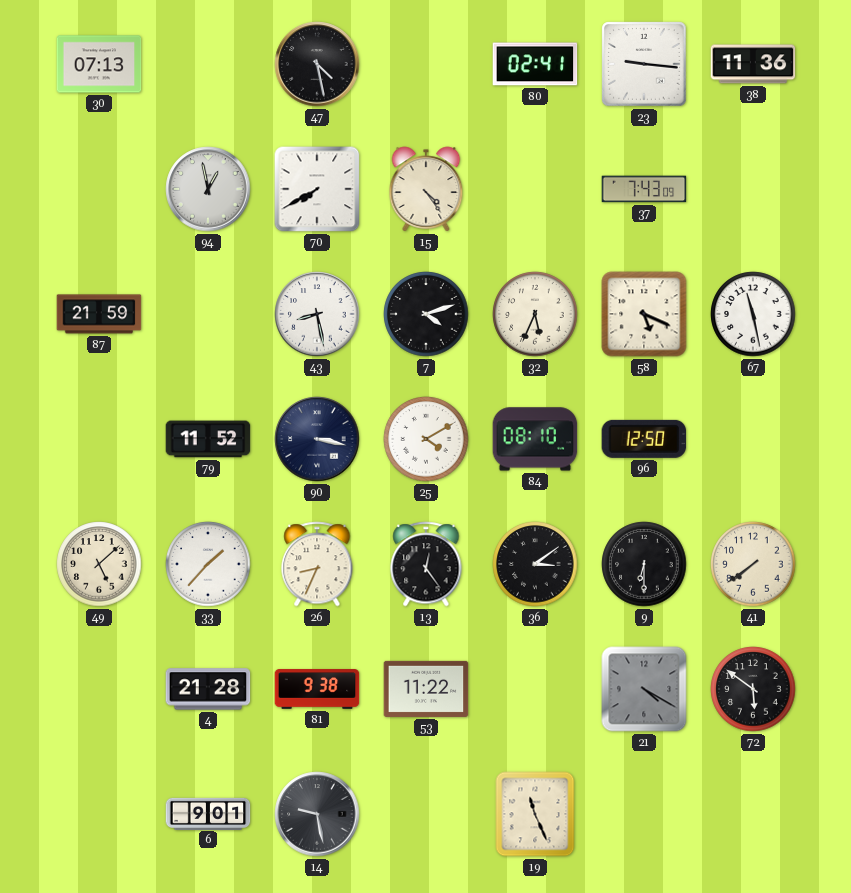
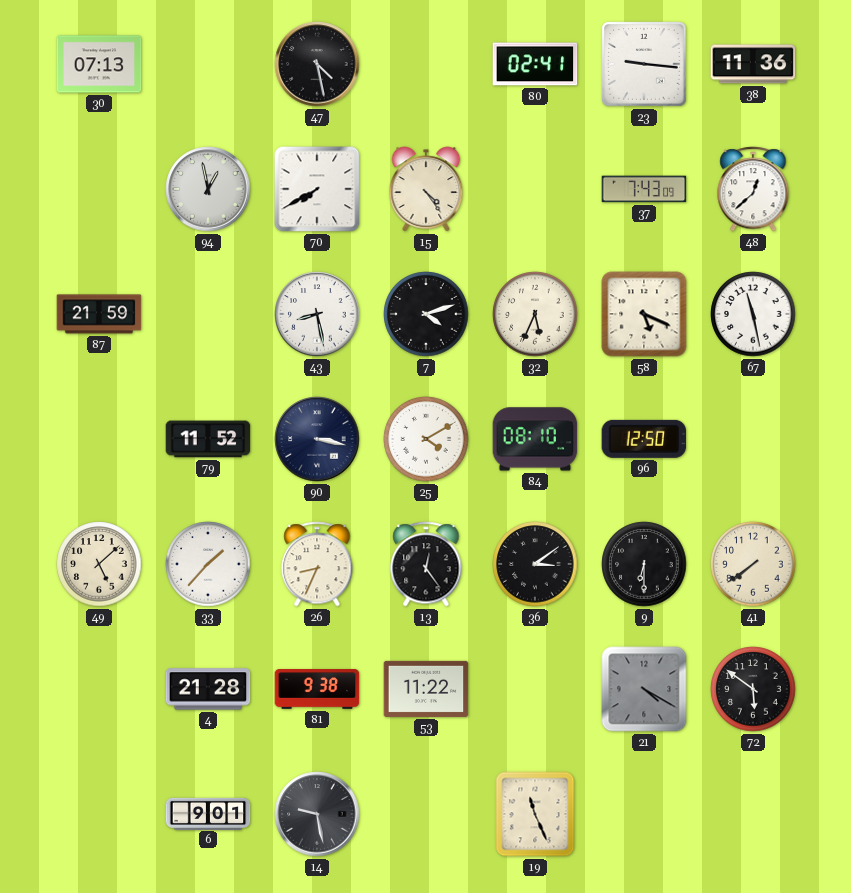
48: none -> 12:38
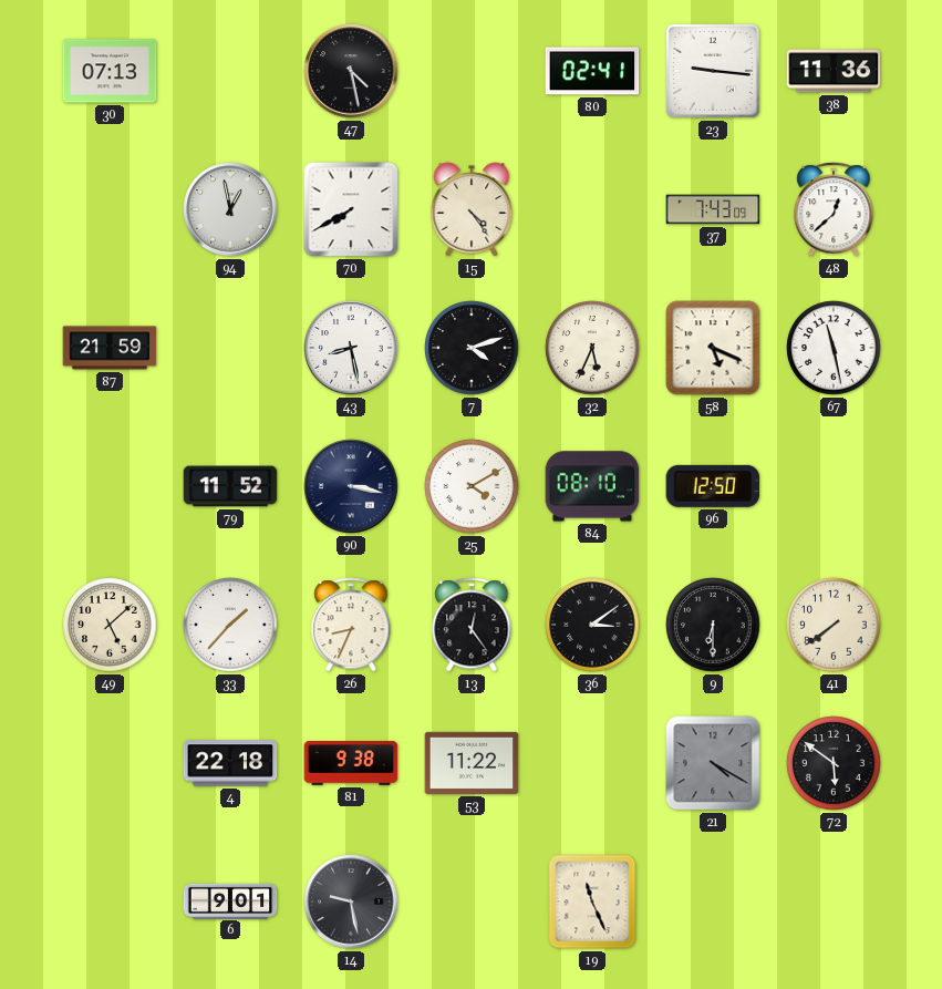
4: 21:28 -> 22:18
